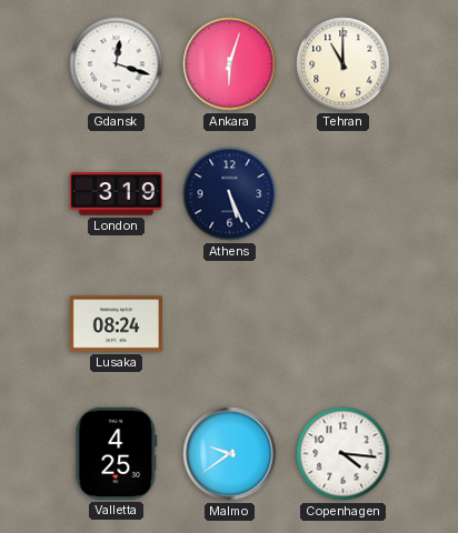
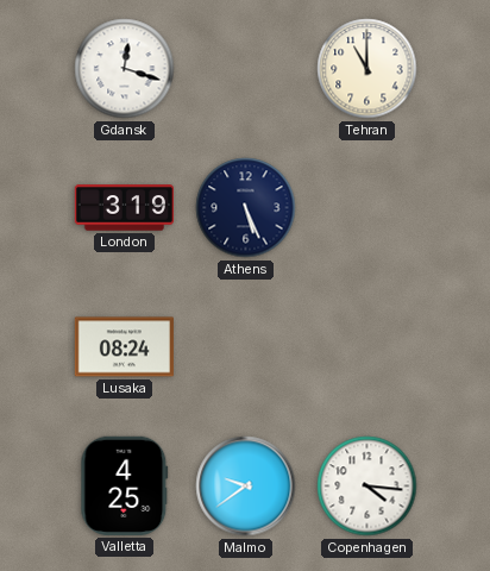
Ankara: 6:03 -> none
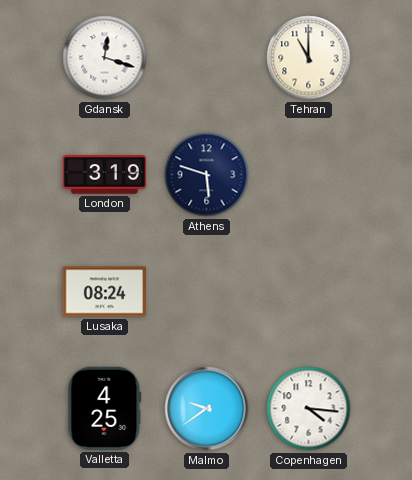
Athens: 5:26 -> 5:48
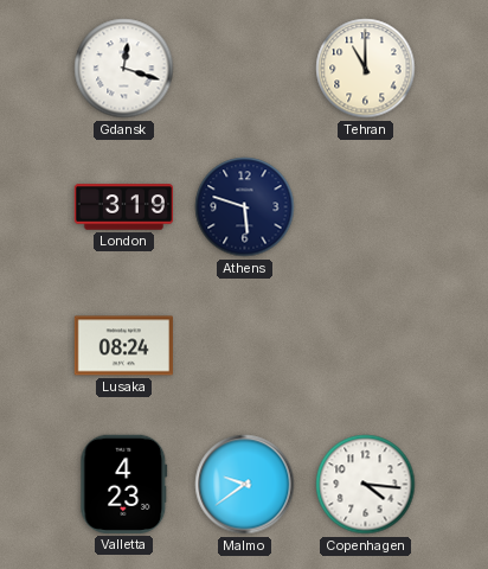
Valletta: 4:25 -> 4:23
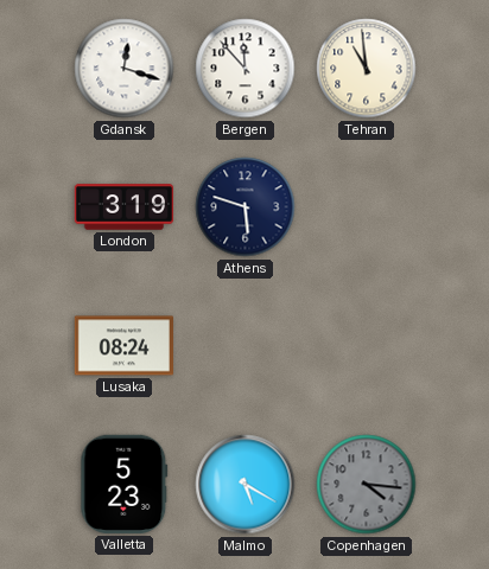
Bergen: none -> 11:53
Tehran: 11:00 -> 10:59
Valletta: 4:23 -> 5:23
Malmo: 9:39 -> 5:20
Copenhagen dial: white -> grey
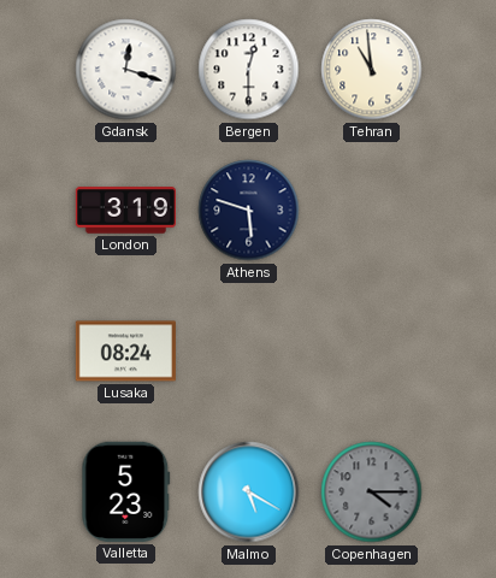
Bergen: 11:53 -> 12:30
Copenhagen: 4:16 -> 4:15
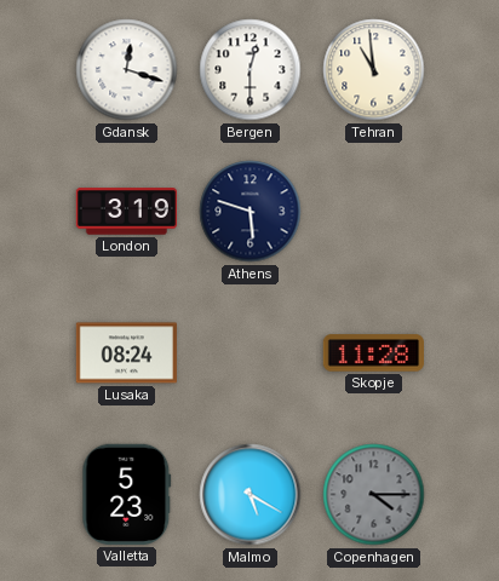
Skopje: none -> 11:28
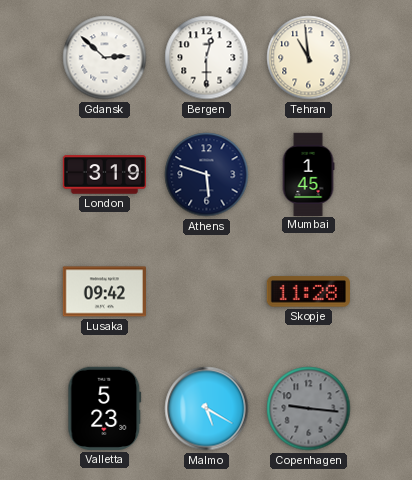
Gdansk: 12:18 -> 2:52
Mumbai: none -> 1:45
Lusaka: 08:24 -> 09:42
Copenhagen: 4:15 -> 9:16
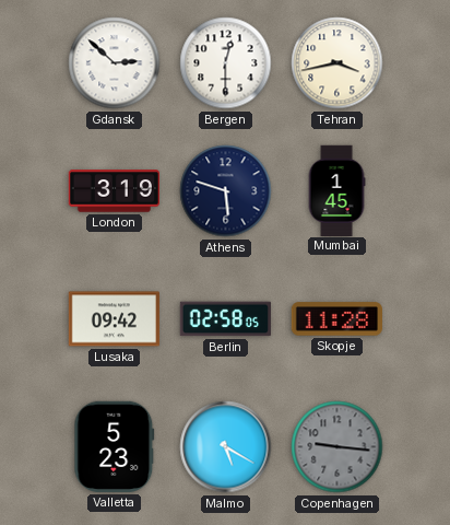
Tehran: 10:59 -> 3:43
Berlin: none -> 02:58
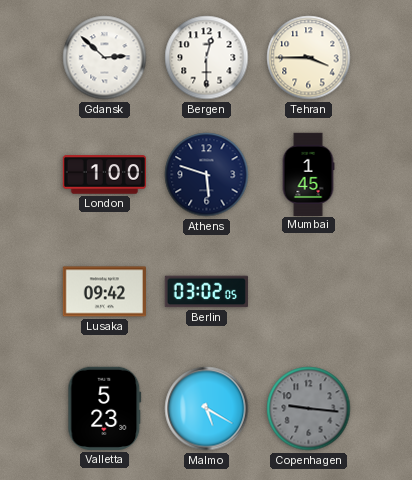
Tehran: 3:43 -> 3:45
London: 3:19 -> 1:00
Berlin: 02:58 -> 03:02
Skopje: 11:28 -> none
